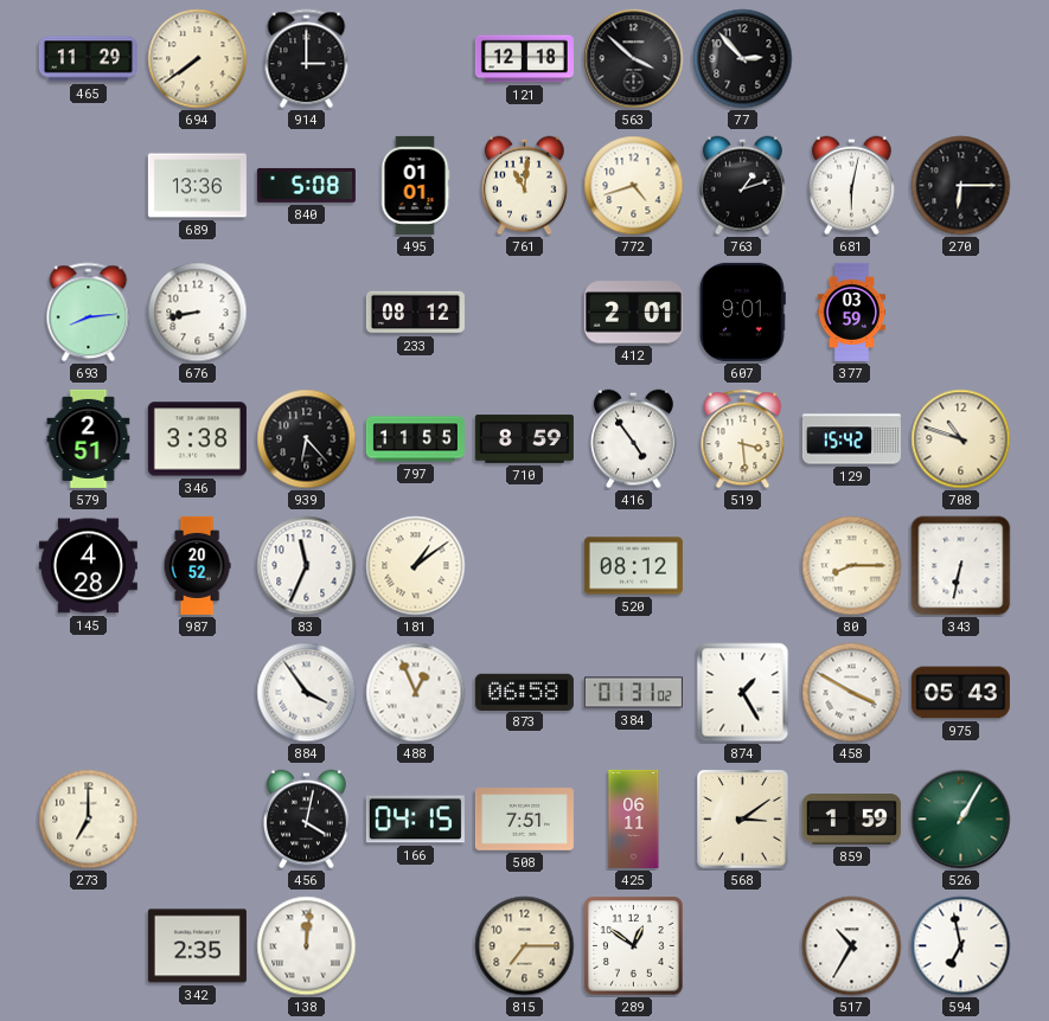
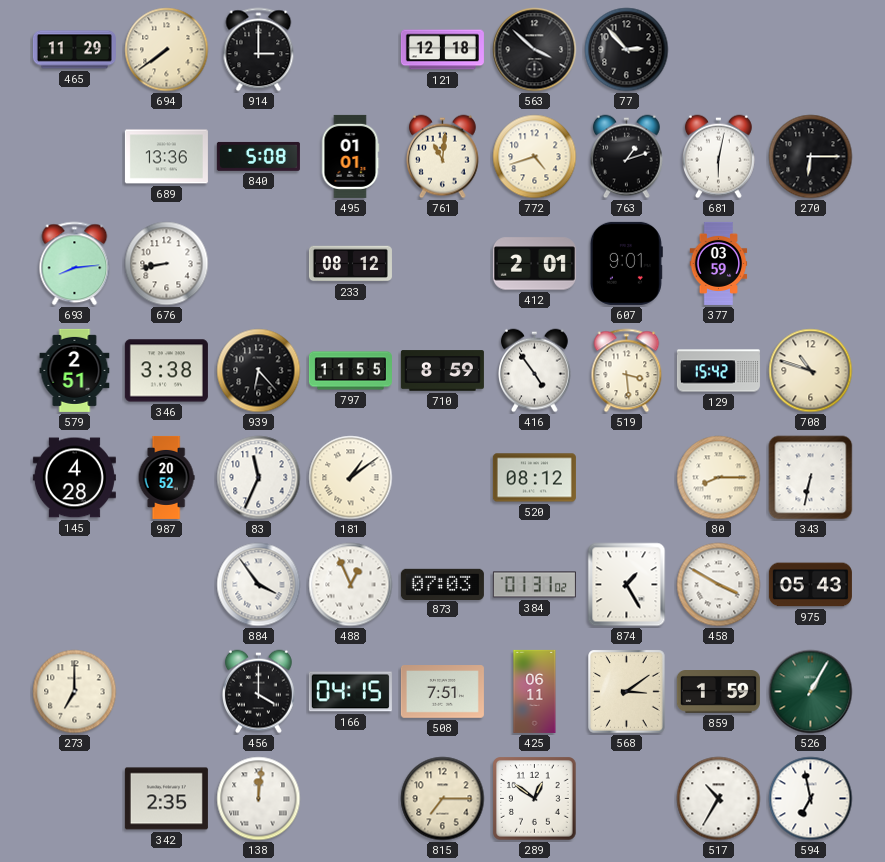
873: 06:58 -> 07:03
456: 4:02 -> 4:00
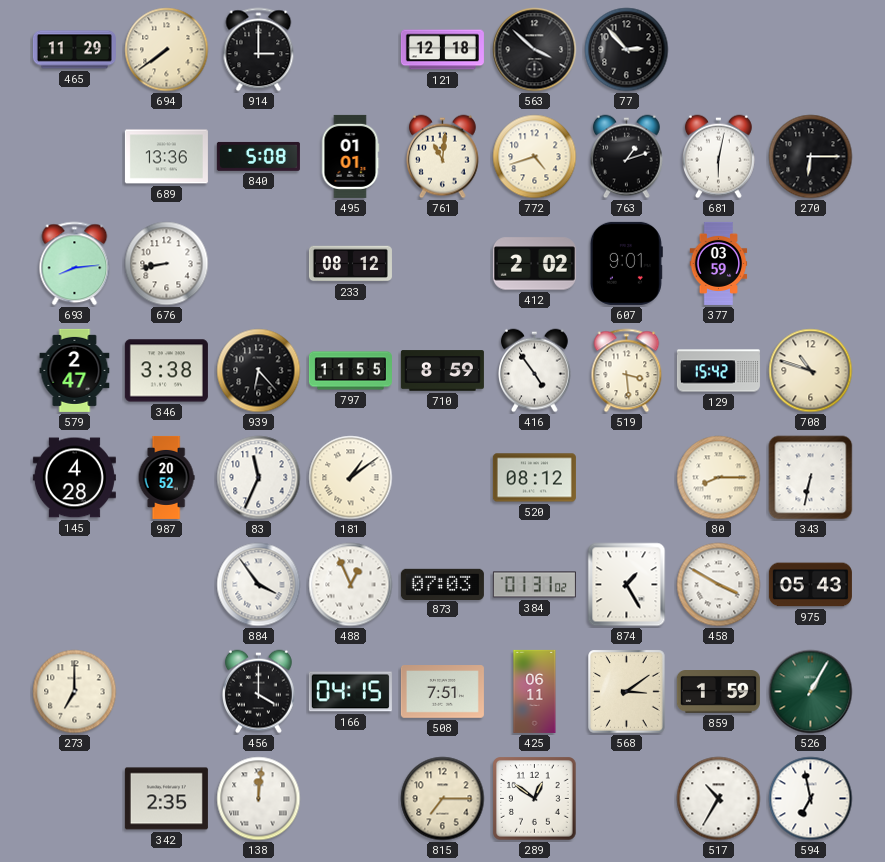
412: 2:01 -> 2:02
579: 2:51 -> 2:47
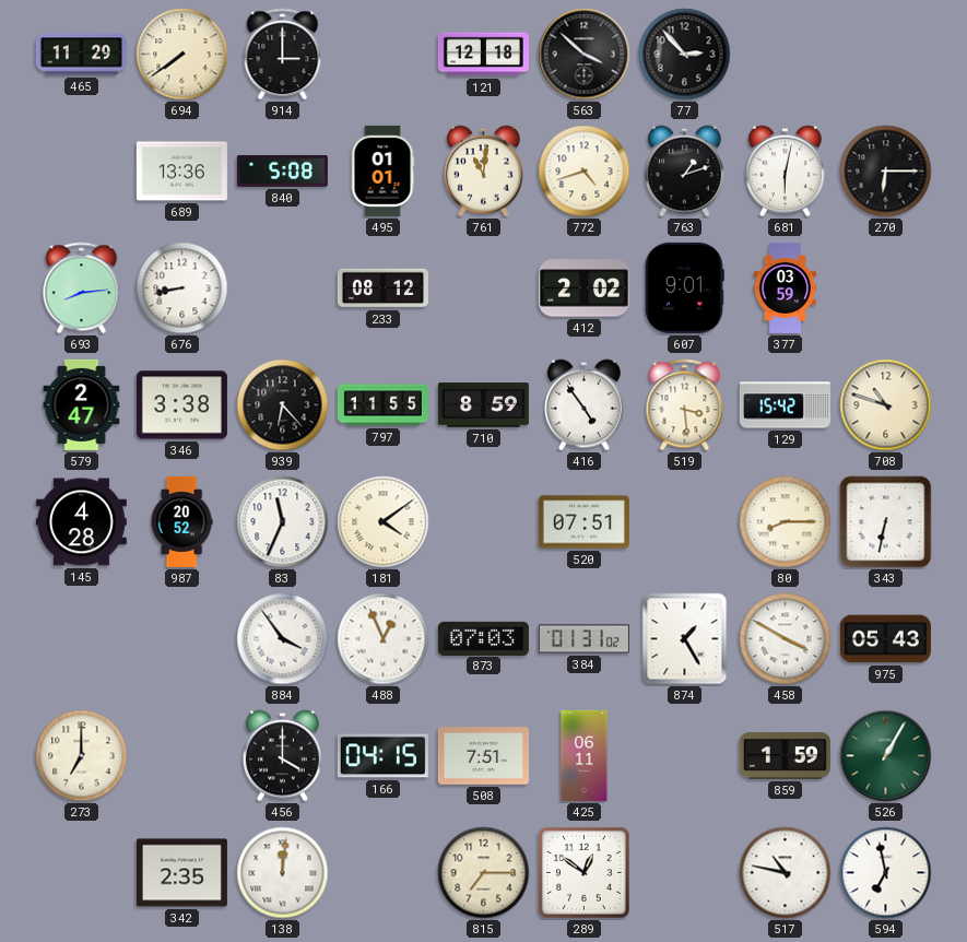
181: 1:09 -> 4:09
520: 08:12 -> 07:51
568: 3:09 -> none
517: 10:35 -> 10:47
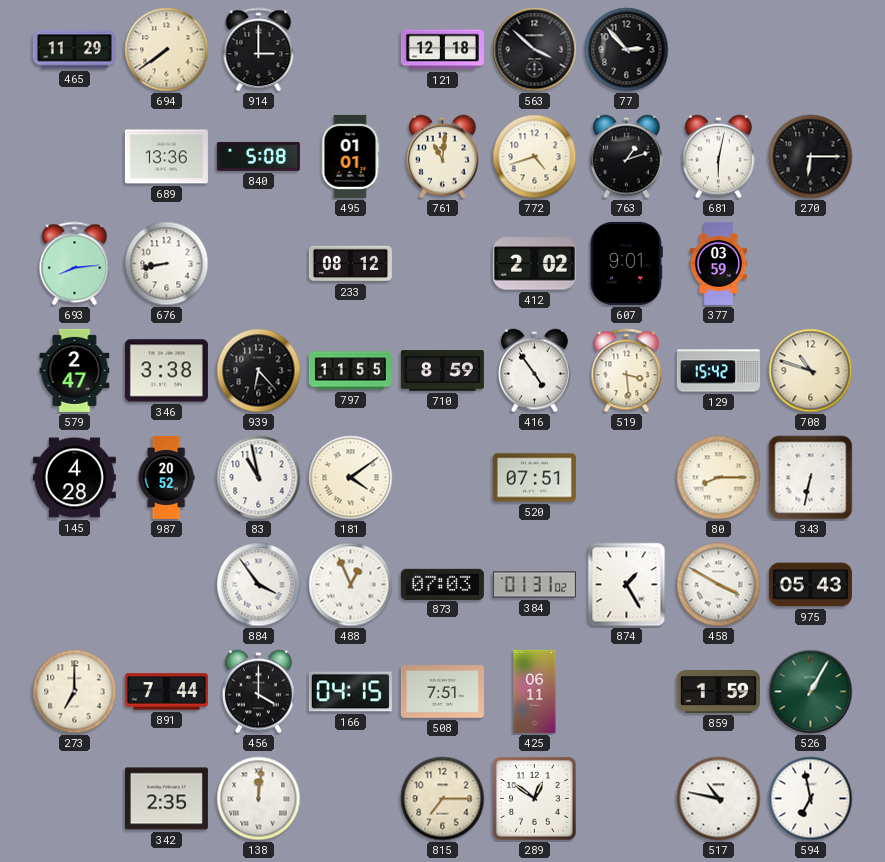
83: 11:34 -> 10:58
891: none -> 7:44
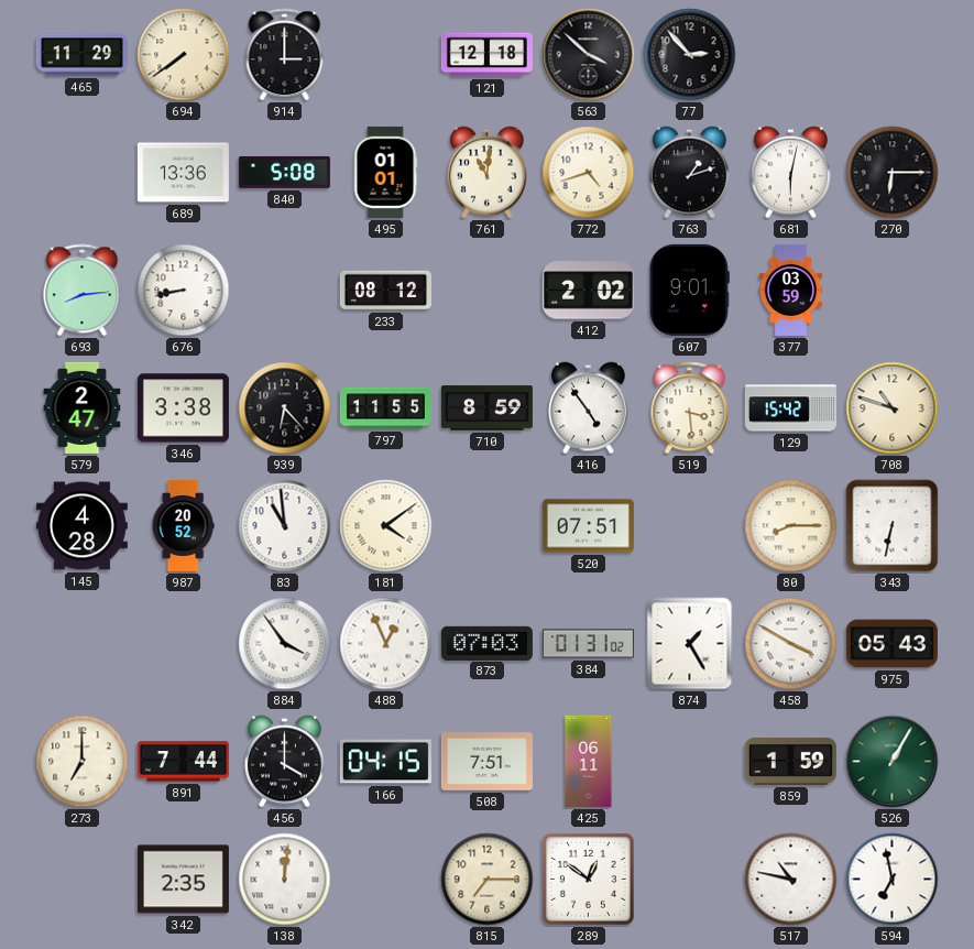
83: 10:58 -> 10:59
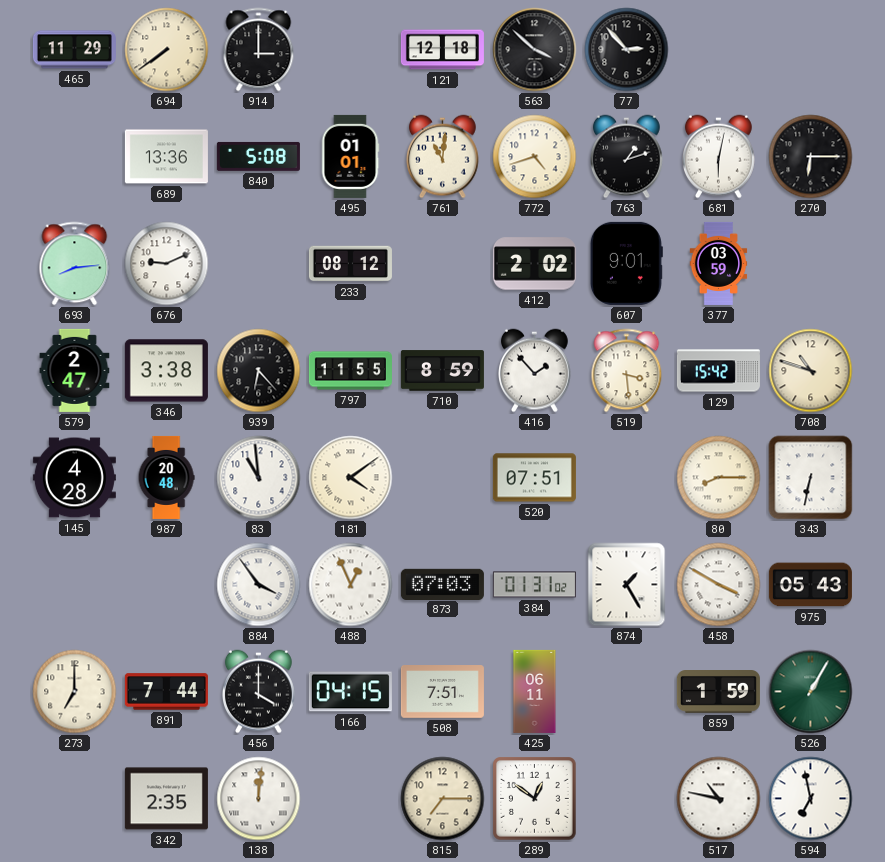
676: 8:43 -> 9:11
416: 4:54 -> 1:53
987: 20:52 -> 20:48
